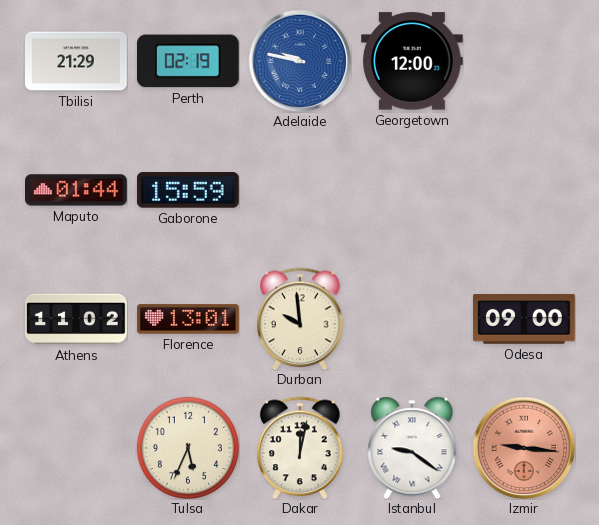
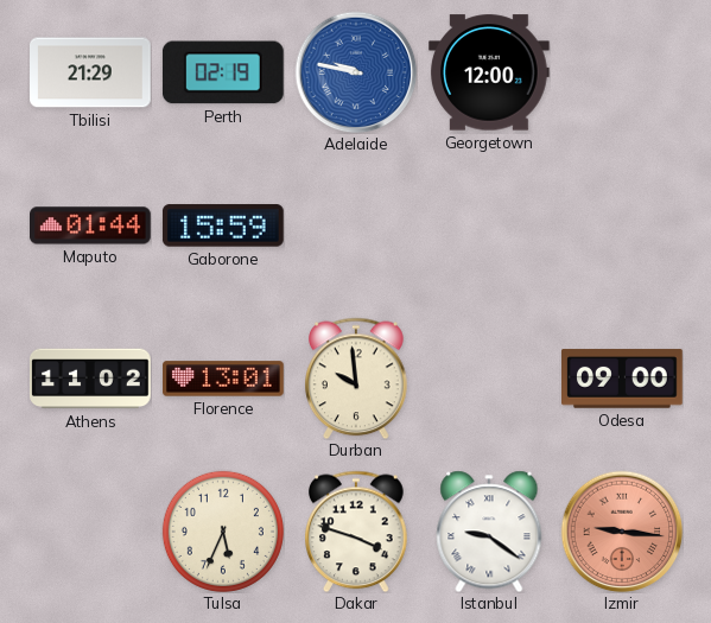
Dakar: 12:02 -> 3:48
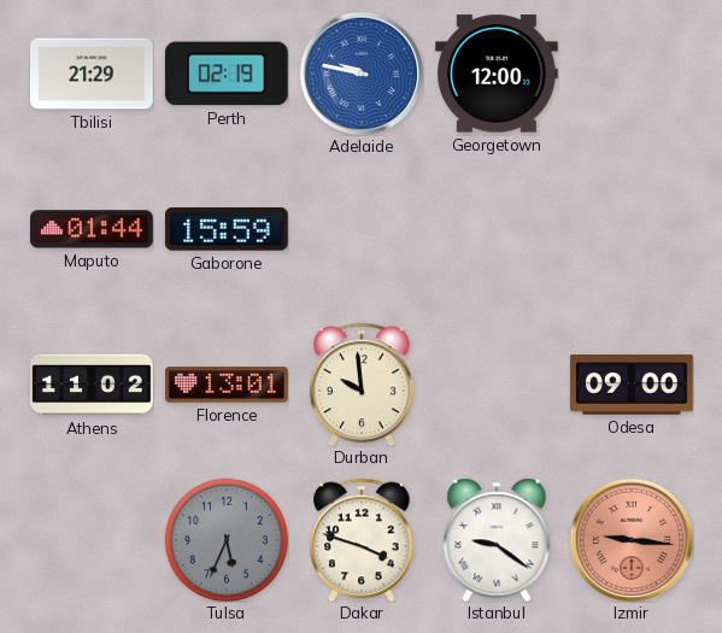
Tulsa dial: cream -> grey
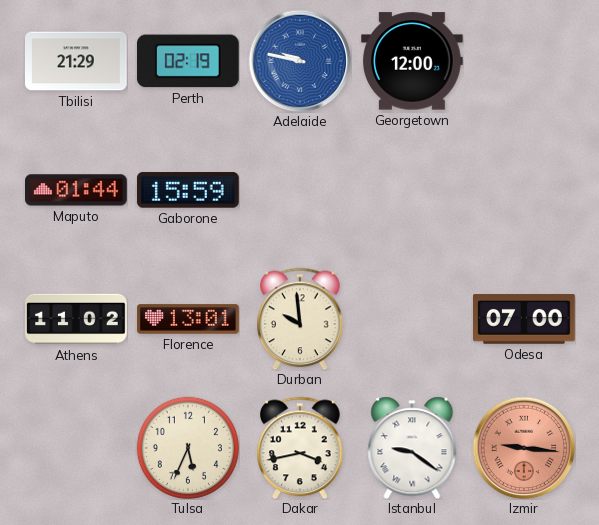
Odesa: 09:00 -> 07:00
Tulsa dial: grey -> cream
Dakar: 3:48 -> 3:43
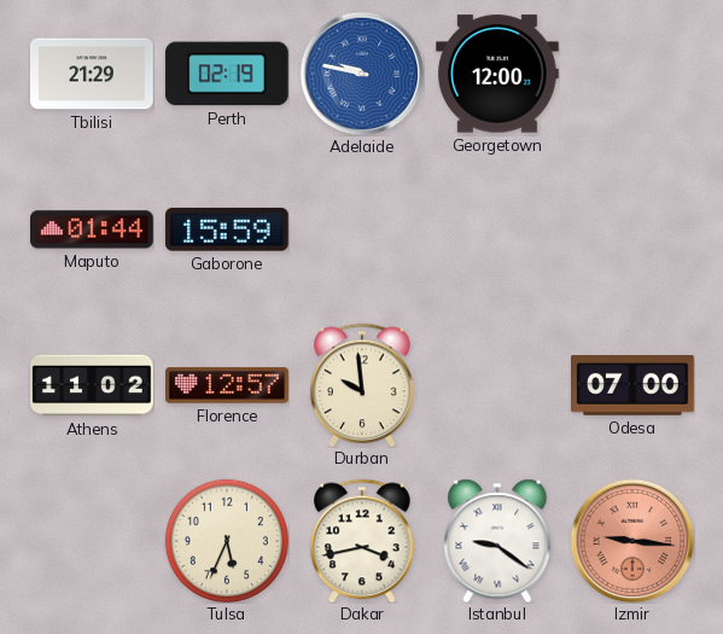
Florence: 13:01 -> 12:57
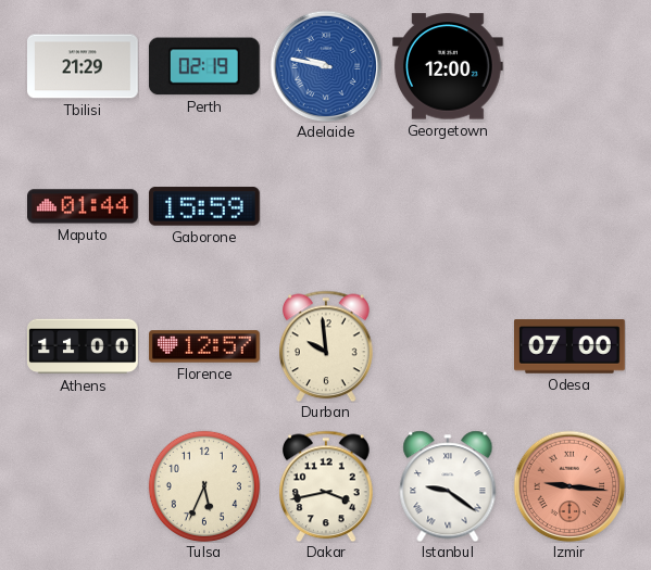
Athens: 11:02 -> 11:00
